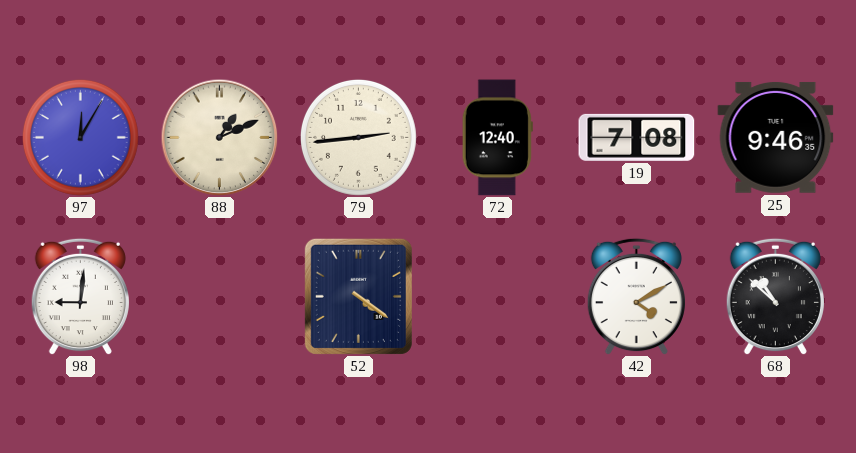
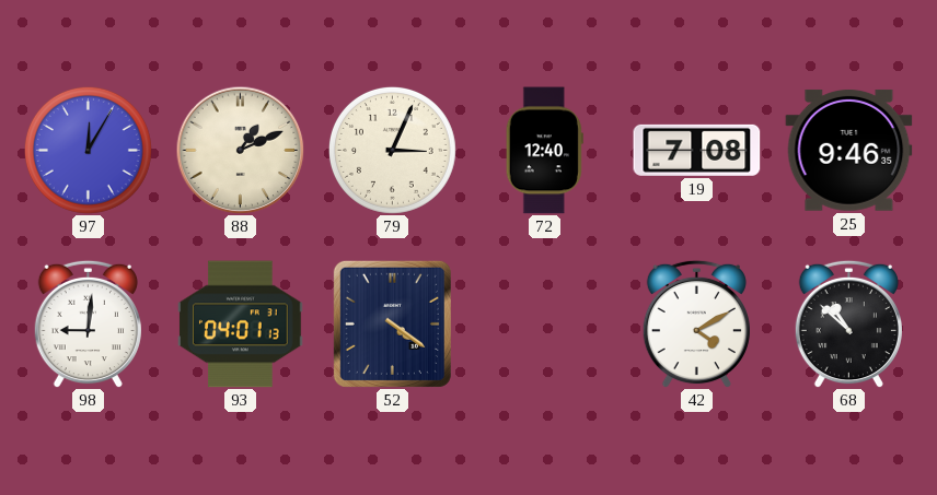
79: 2:44 -> 3:04
93: none -> 04:01
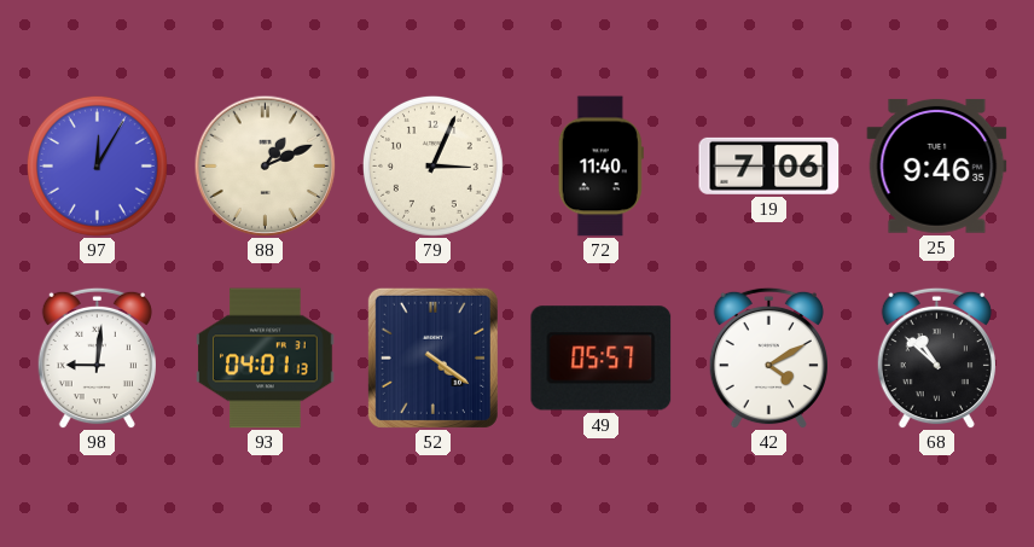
72: 12:40 -> 11:40
19: 7:08 -> 7:06
49: none -> 05:57
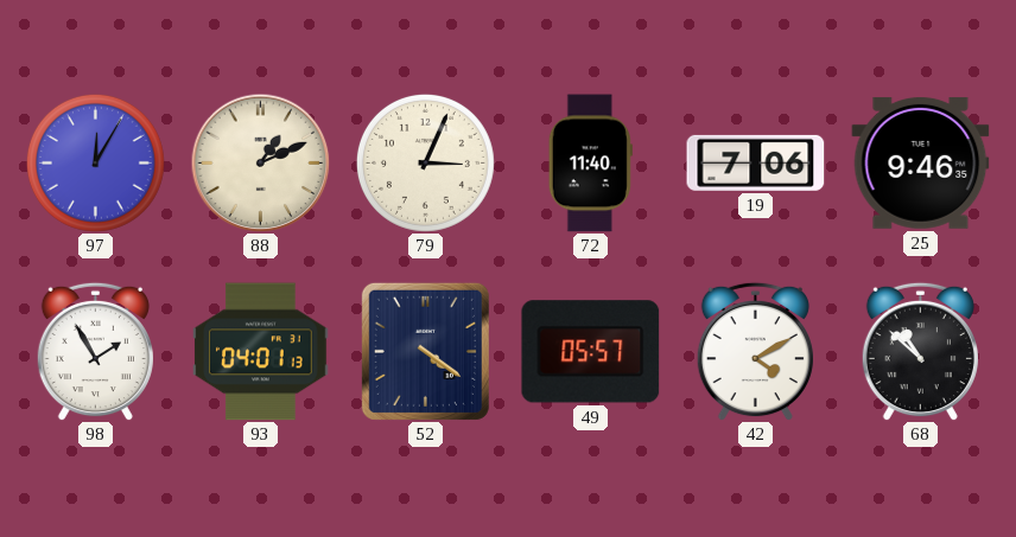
98: 9:01 -> 1:55
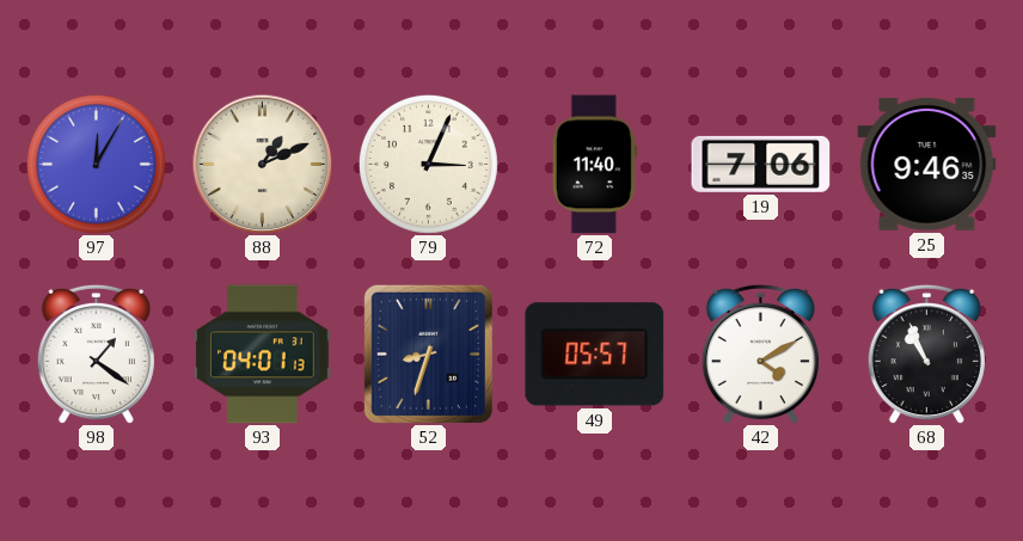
98: 1:55 -> 1:21
52: 4:21 -> 8:33
68: 10:52 -> 10:56
